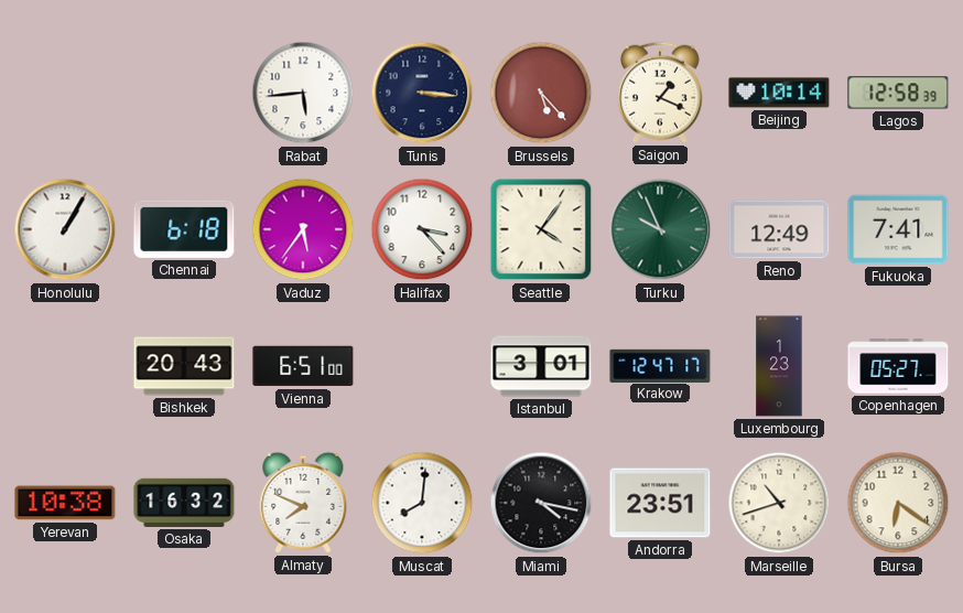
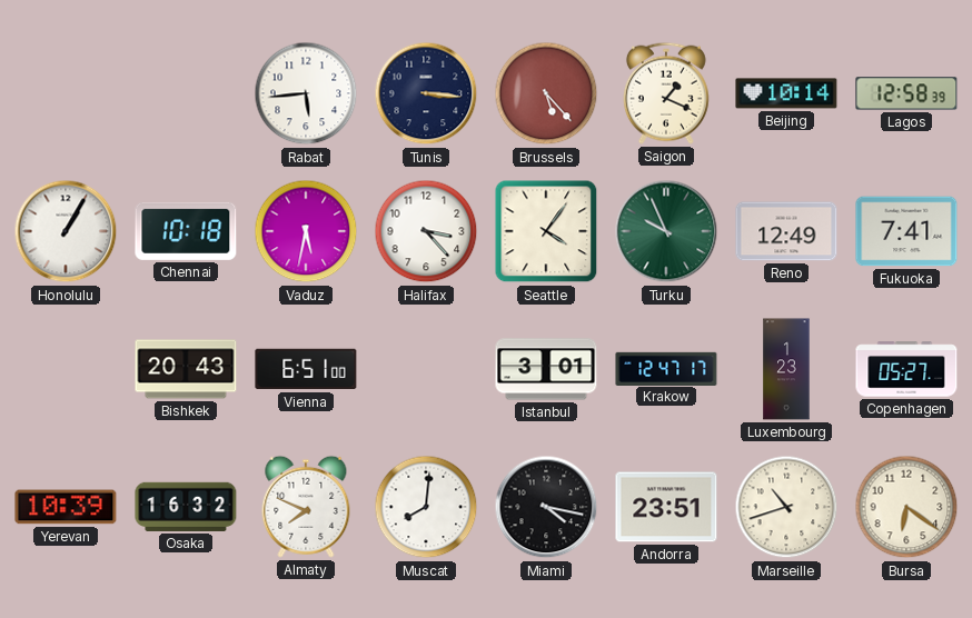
Chennai: 6:18 -> 10:18
Vaduz: 5:36 -> 5:32
Yerevan: 10:38 -> 10:39
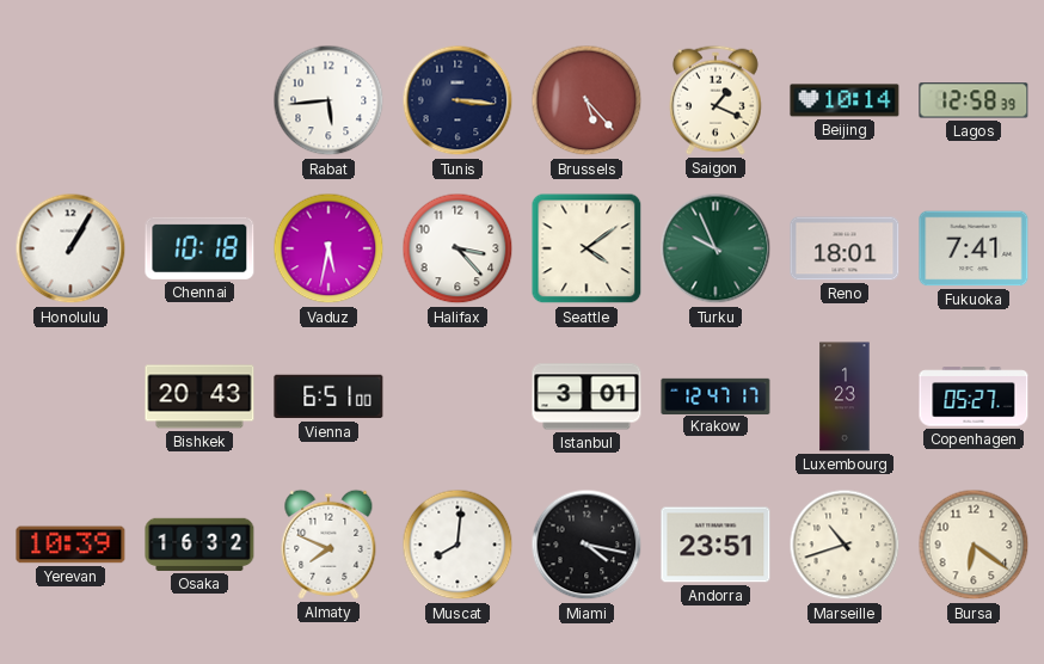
Seattle: 4:06 -> 4:09
Reno: 12:49 -> 18:01
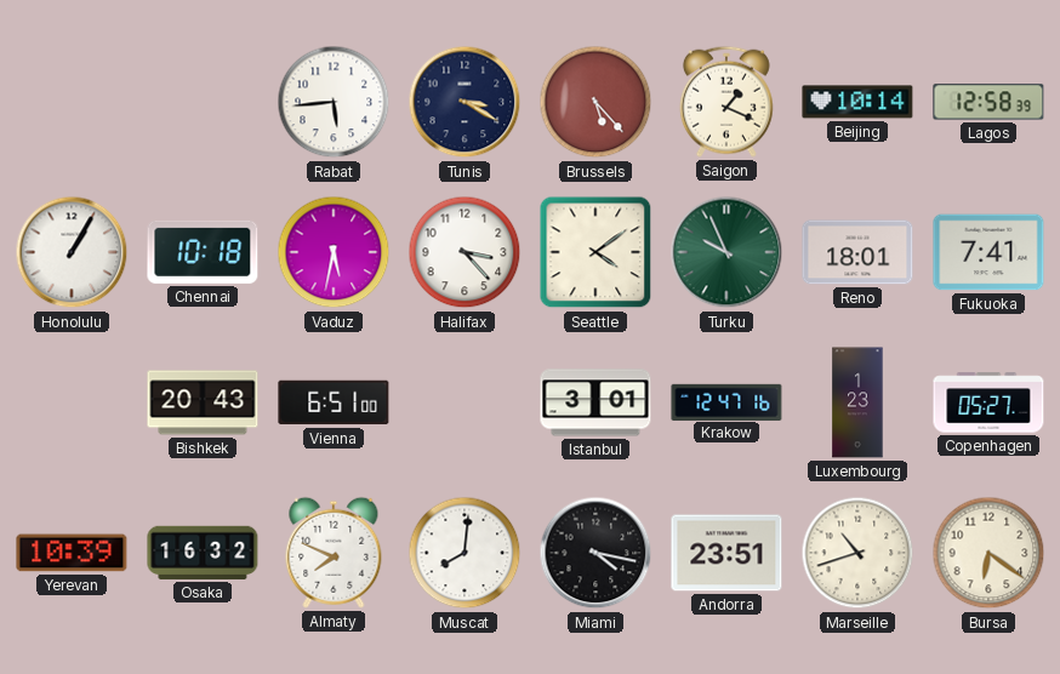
Tunis: 3:16 -> 3:20
Krakow: 12:47:17 -> 12:47:16
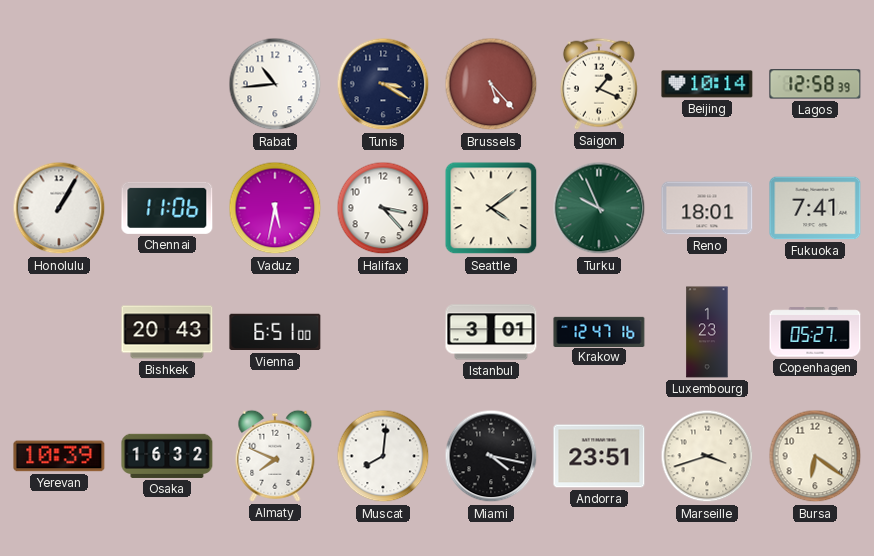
Rabat: 5:44 -> 10:44
Chennai: 10:18 -> 11:06
Marseille: 10:42 -> 3:42
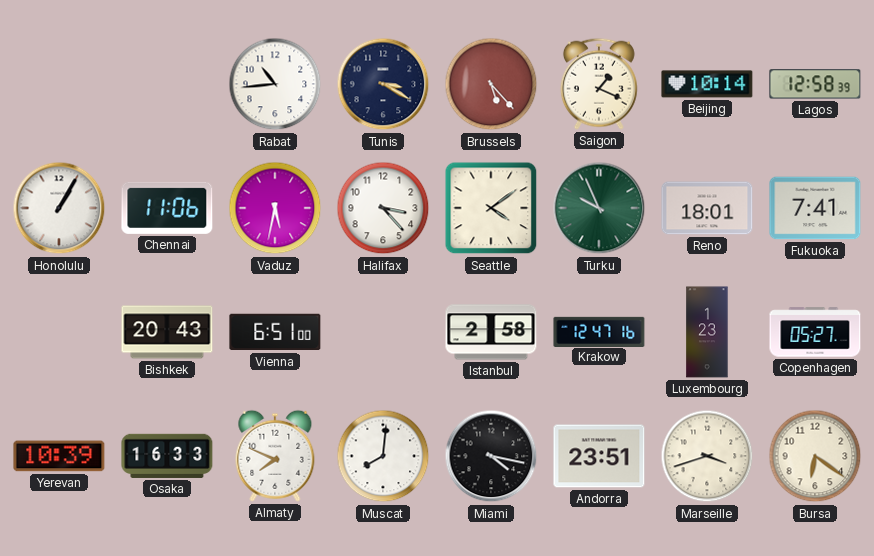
Istanbul: 3:01 -> 2:58
Osaka: 16:32 -> 16:33
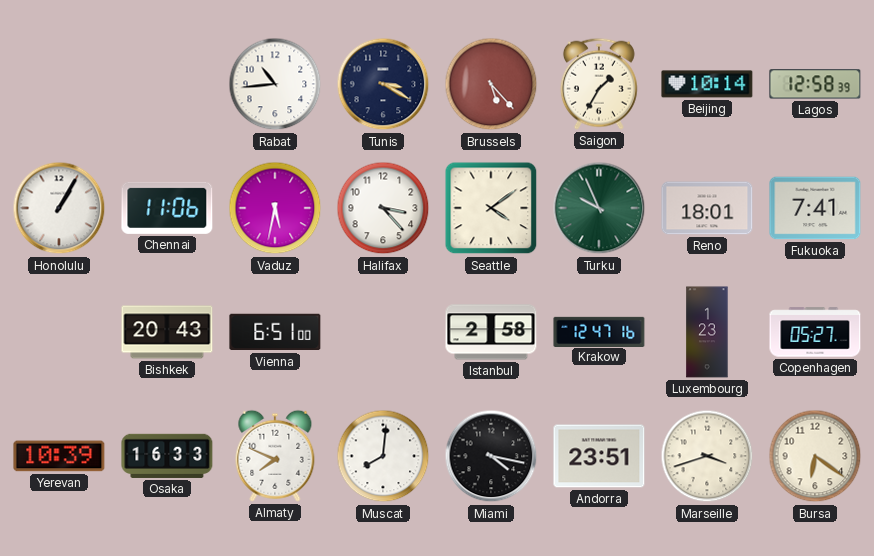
Saigon: 1:19 -> 1:35
